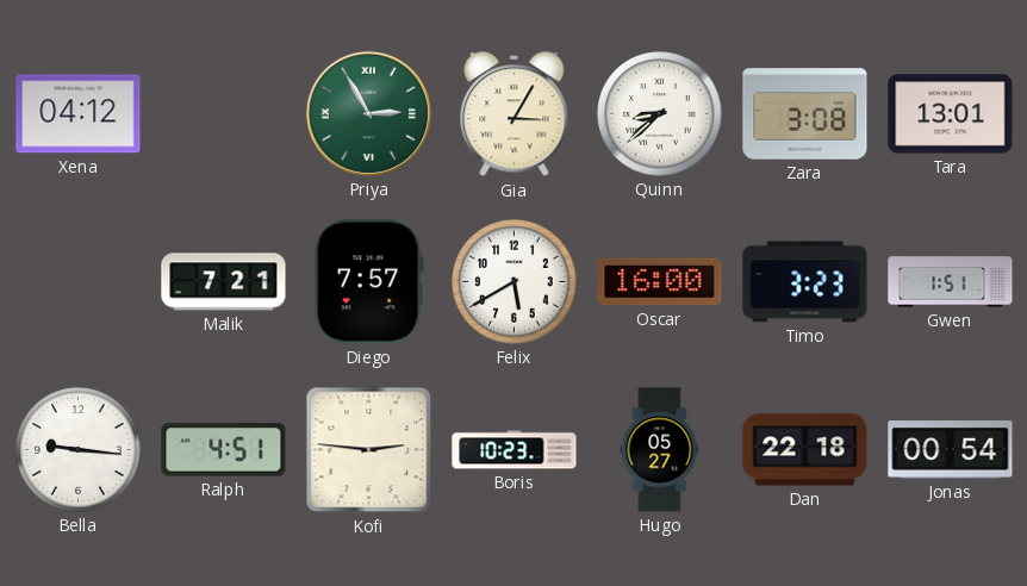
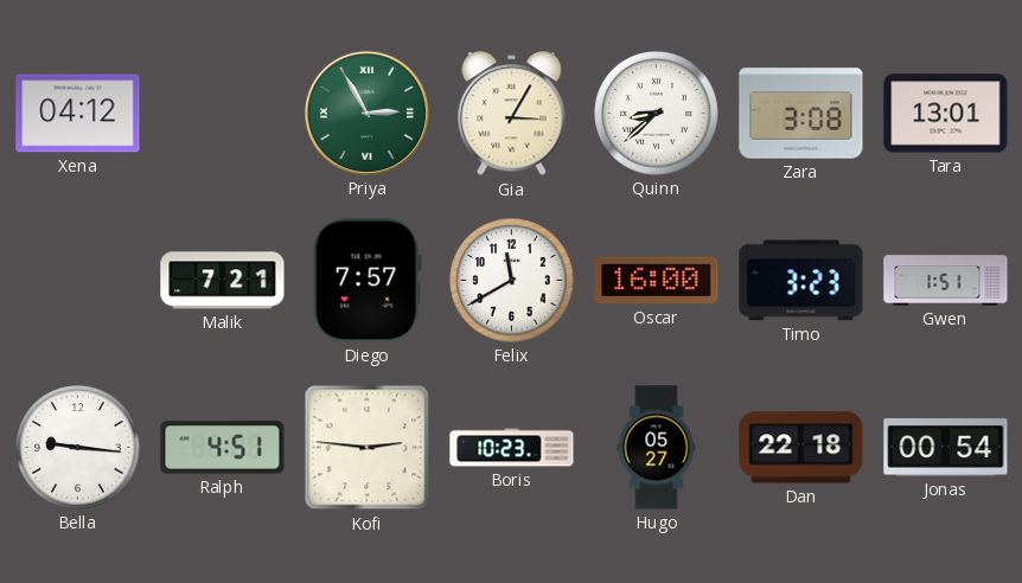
Felix: 5:40 -> 11:40
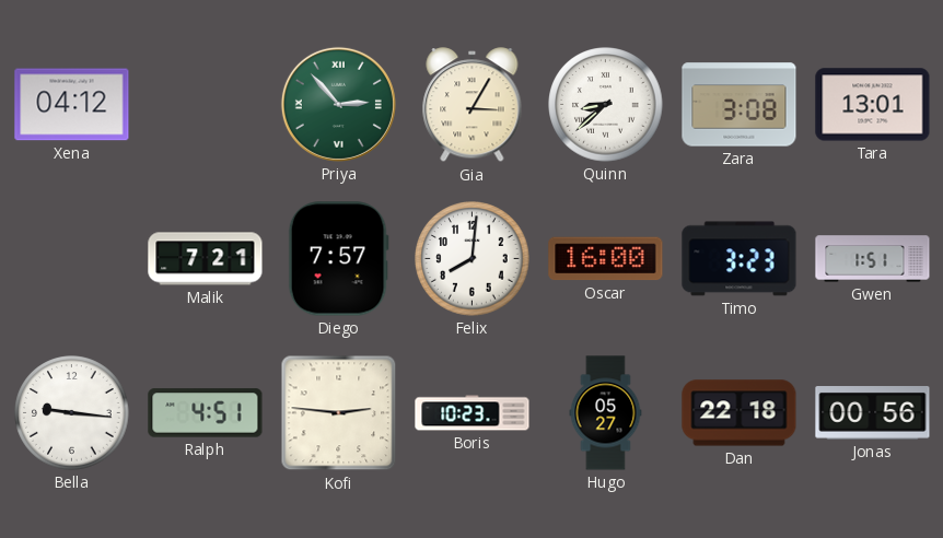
Priya: 2:55 -> 2:53
Felix: 11:40 -> 8:01
Jonas: 00:54 -> 00:56
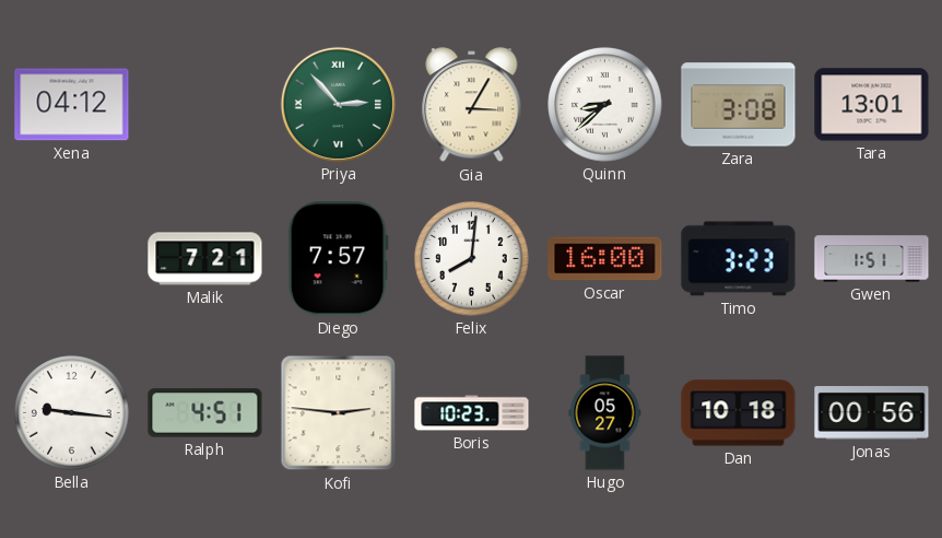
Dan: 22:18 -> 10:18
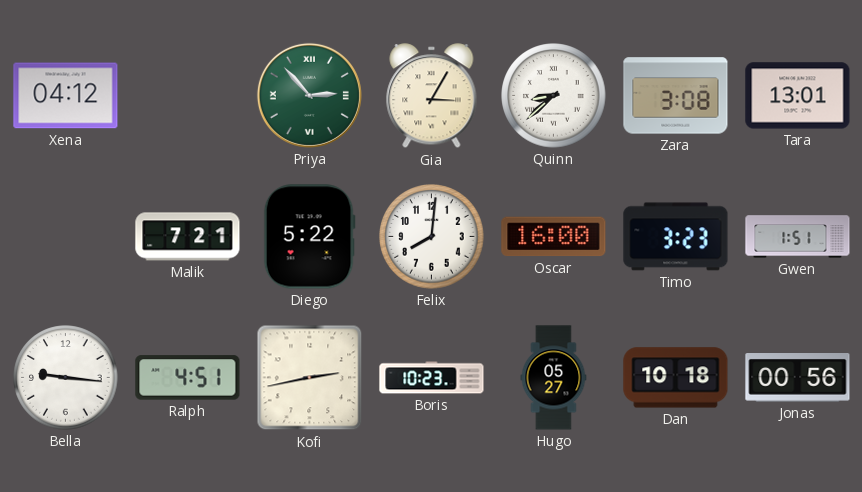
Diego: 7:57 -> 5:22
Kofi: 2:46 -> 2:43
